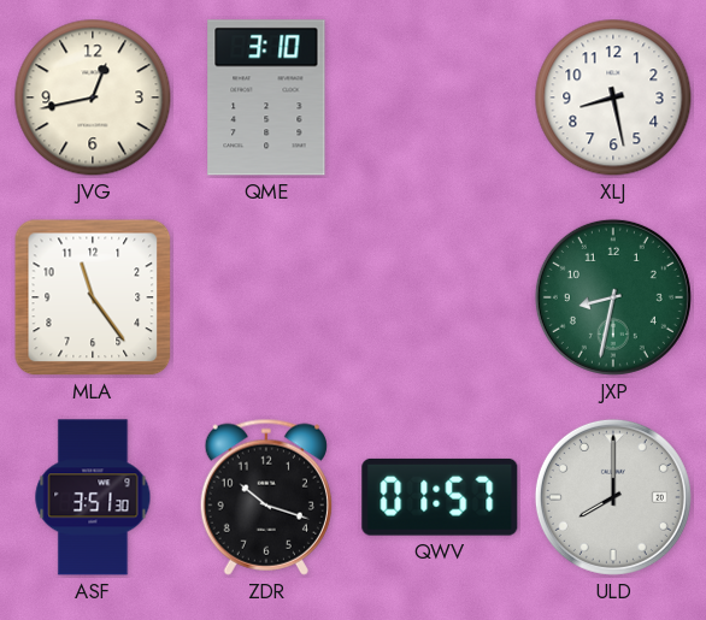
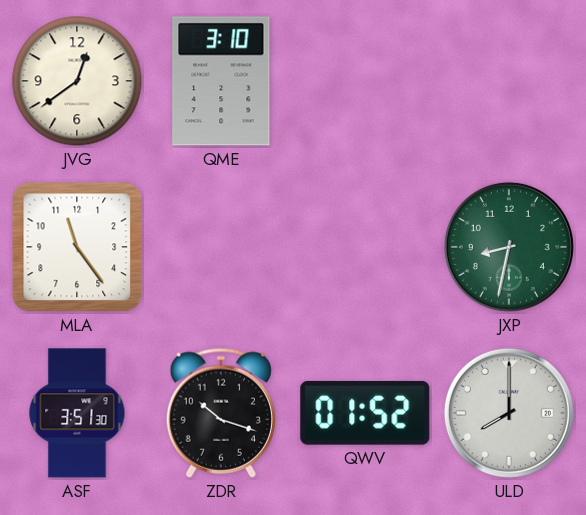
JVG: 12:43 -> 12:39
XLJ: 8:28 -> none
QWV: 01:57 -> 01:52
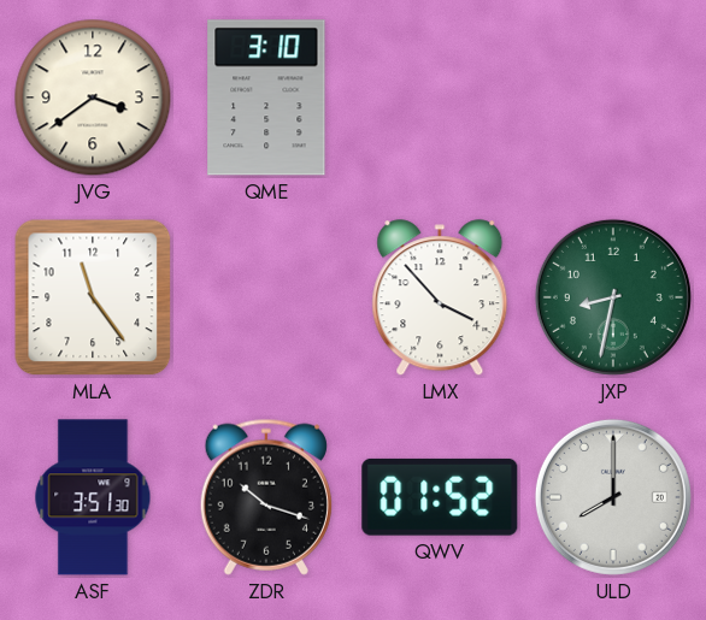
JVG: 12:39 -> 3:39
LMX: none -> 3:53
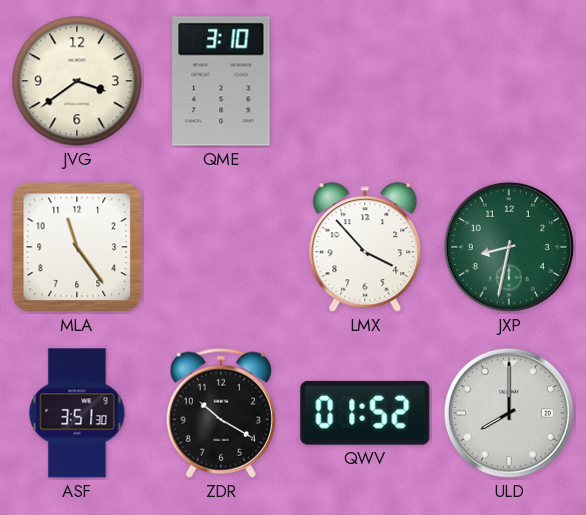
ZDR: 10:18 -> 10:20
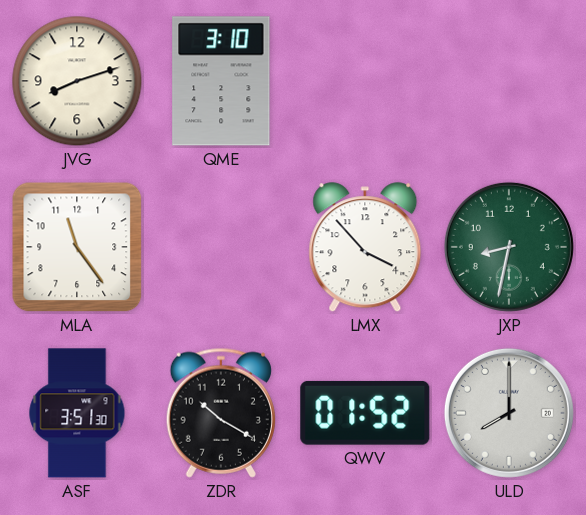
JVG: 3:39 -> 8:12
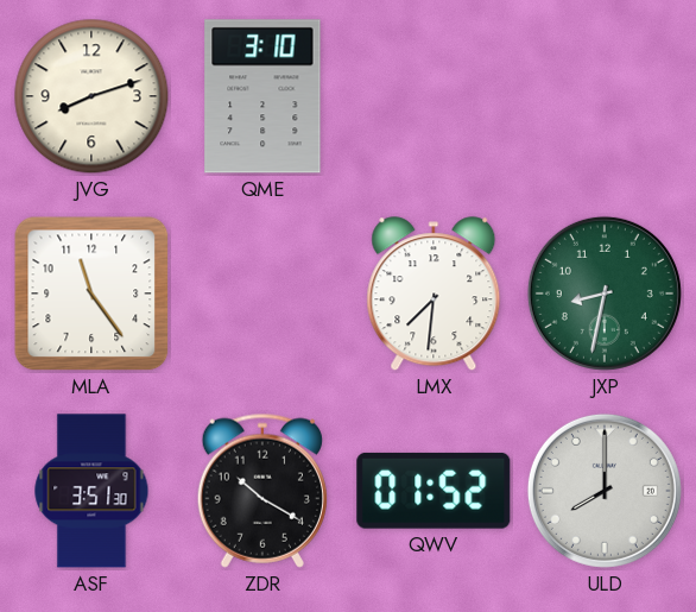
LMX: 3:53 -> 7:31
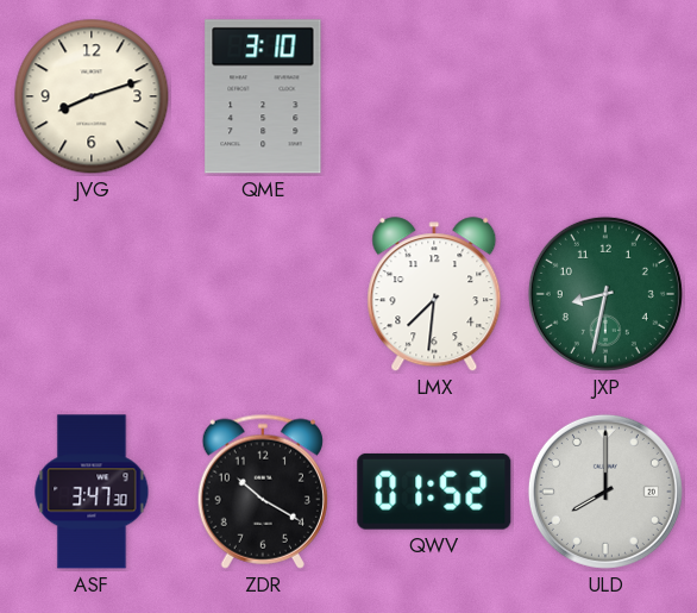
MLA: 11:24 -> none
ASF: 3:51 -> 3:47
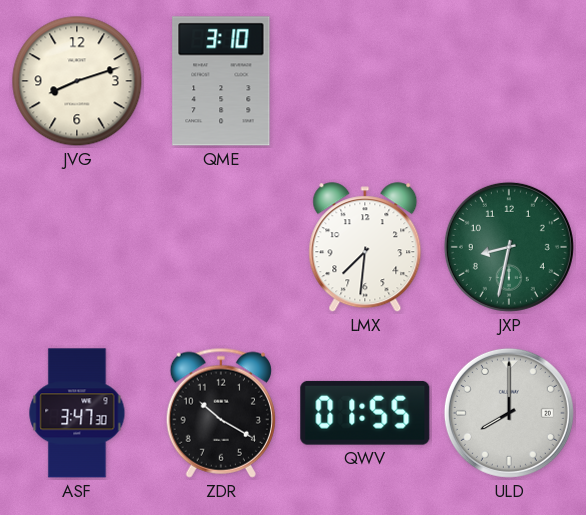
QWV: 01:52 -> 01:55
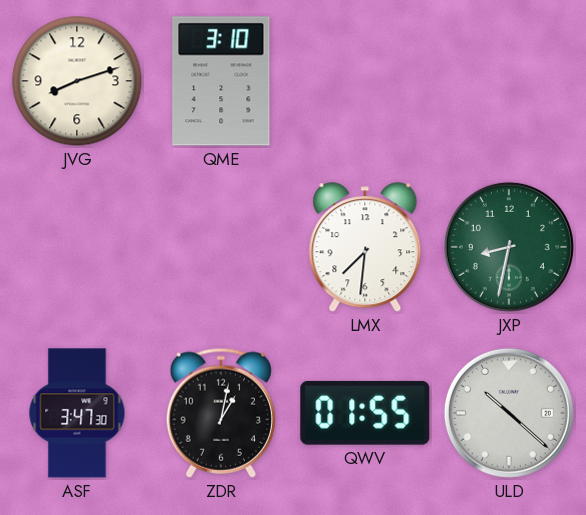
ZDR: 10:20 -> 1:02
ULD: 8:00 -> 10:22
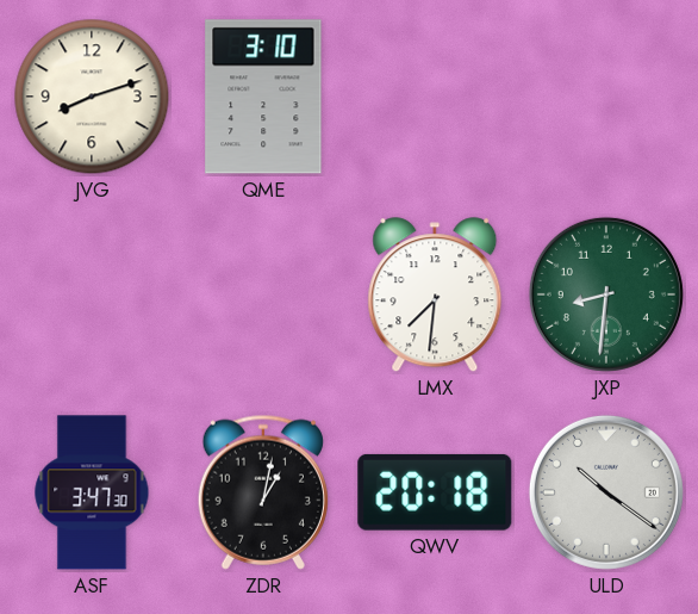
JXP: 8:32 -> 8:31
QWV: 01:55 -> 20:18
ULD: 10:22 -> 10:21
